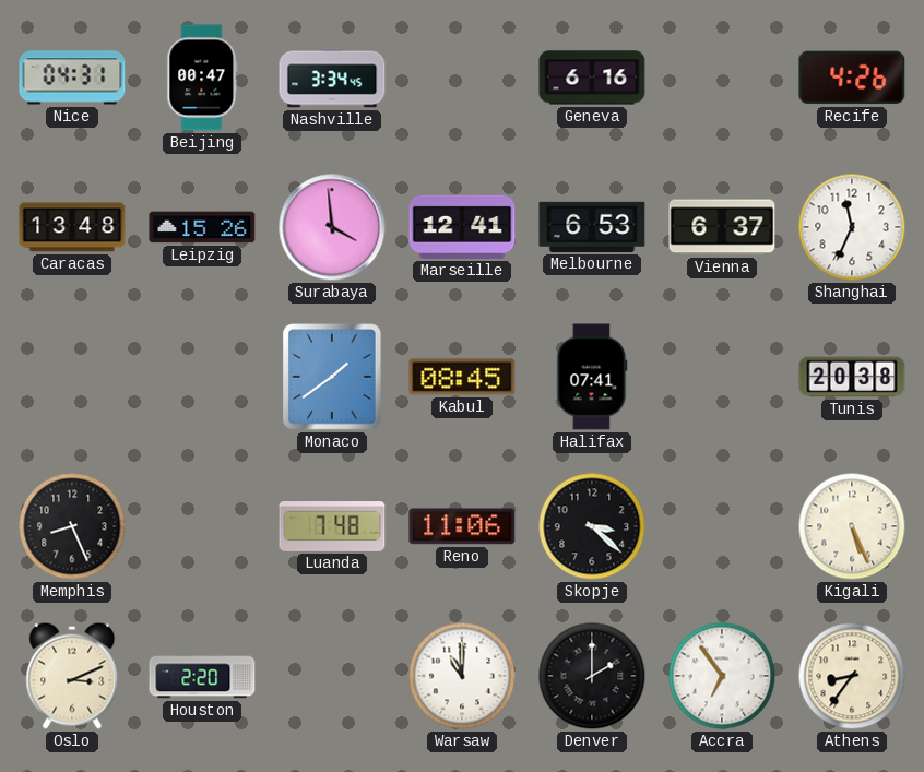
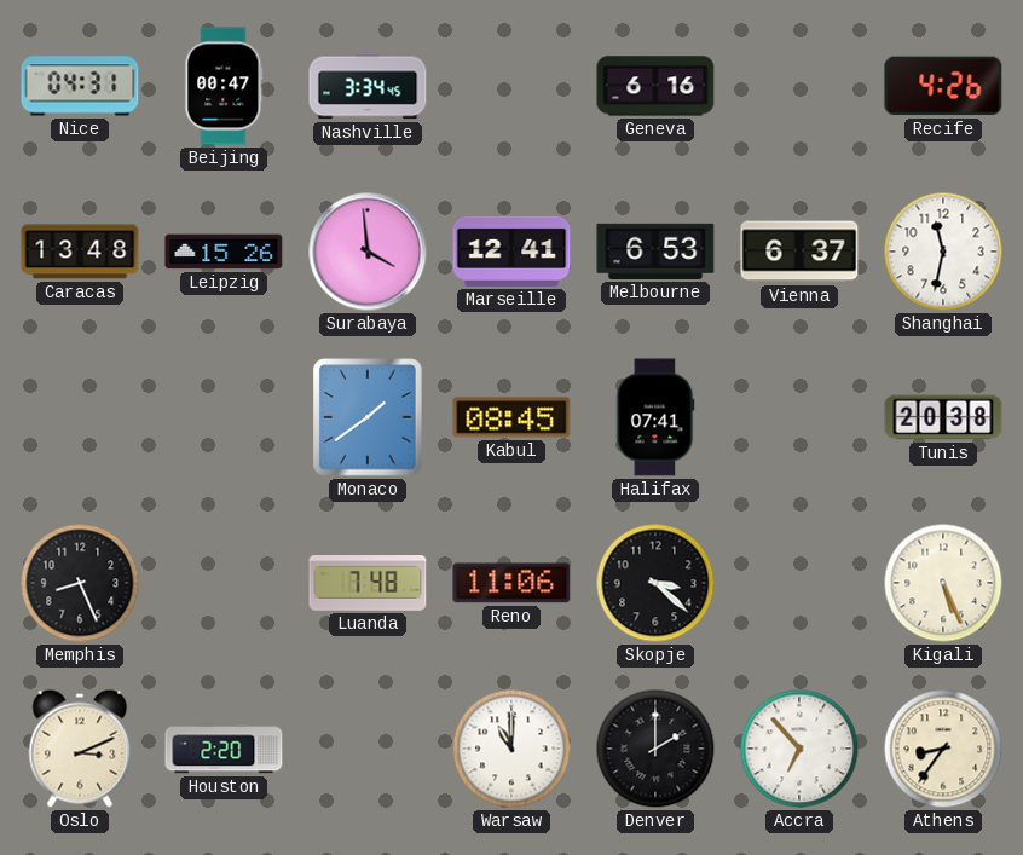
Shanghai: 11:34 -> 11:32
Accra: 6:54 -> 6:53
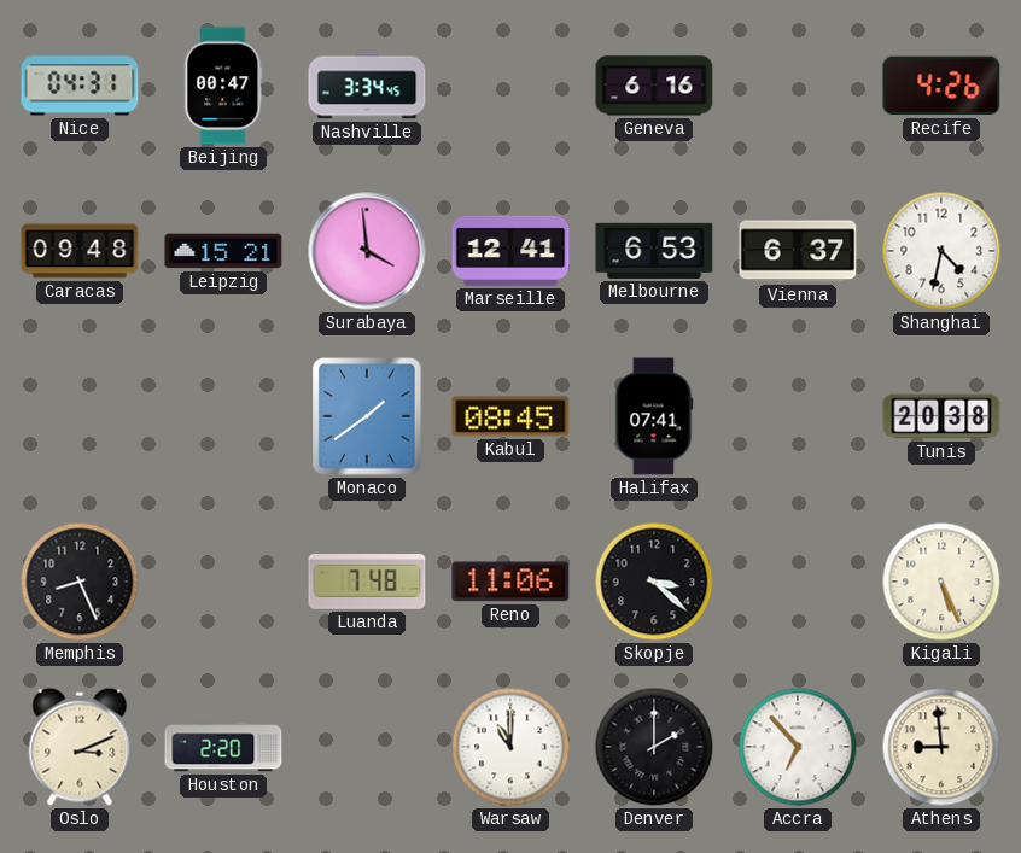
Caracas: 13:48 -> 09:48
Leipzig: 15:26 -> 15:21
Shanghai: 11:32 -> 4:32
Athens: 8:36 -> 8:59
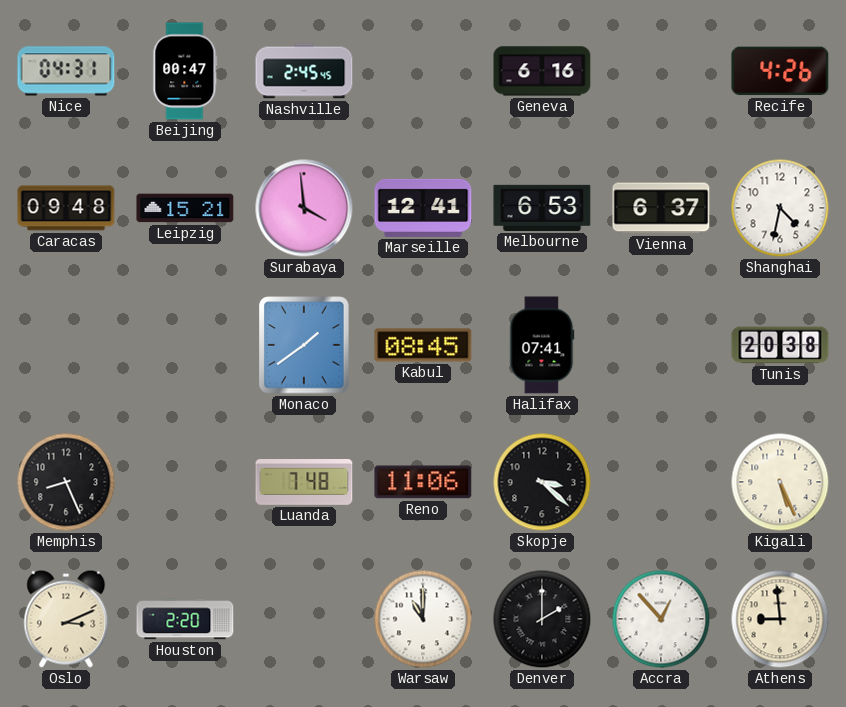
Nashville: 3:34 -> 2:45
Accra: 6:53 -> 12:53
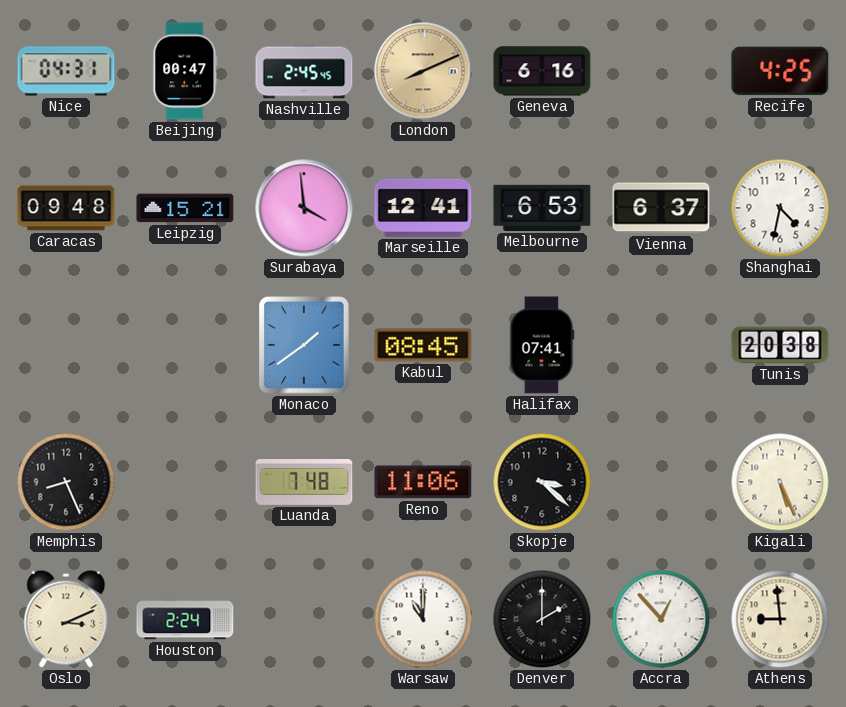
London: none -> 8:11
Recife: 4:26 -> 4:25
Houston: 2:20 -> 2:24
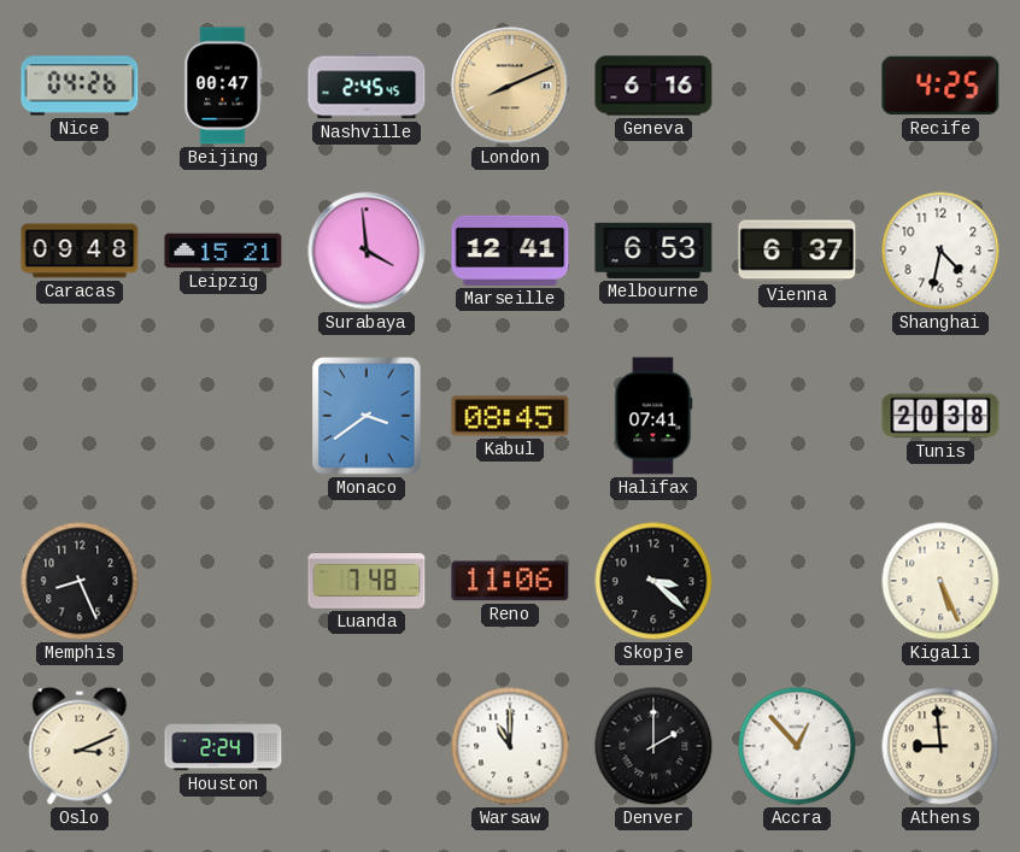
Nice: 04:31 -> 04:26
Monaco: 1:39 -> 3:39
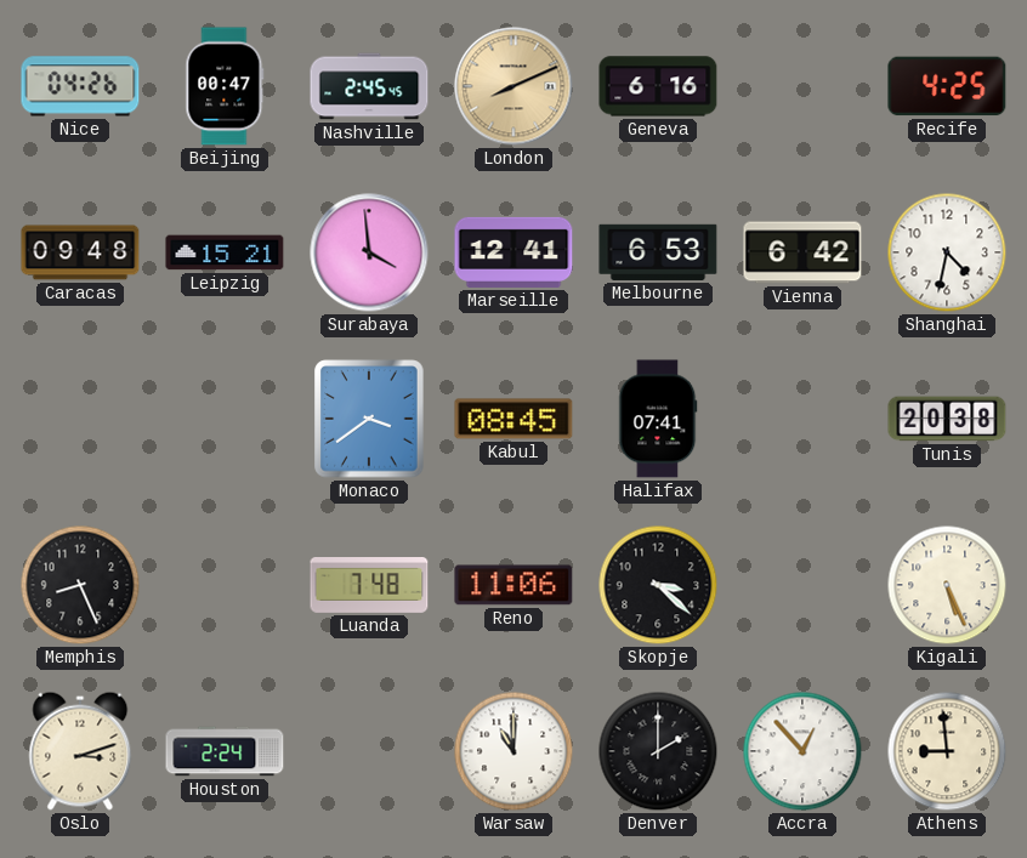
Vienna: 6:37 -> 6:42
Oslo: 3:11 -> 3:12
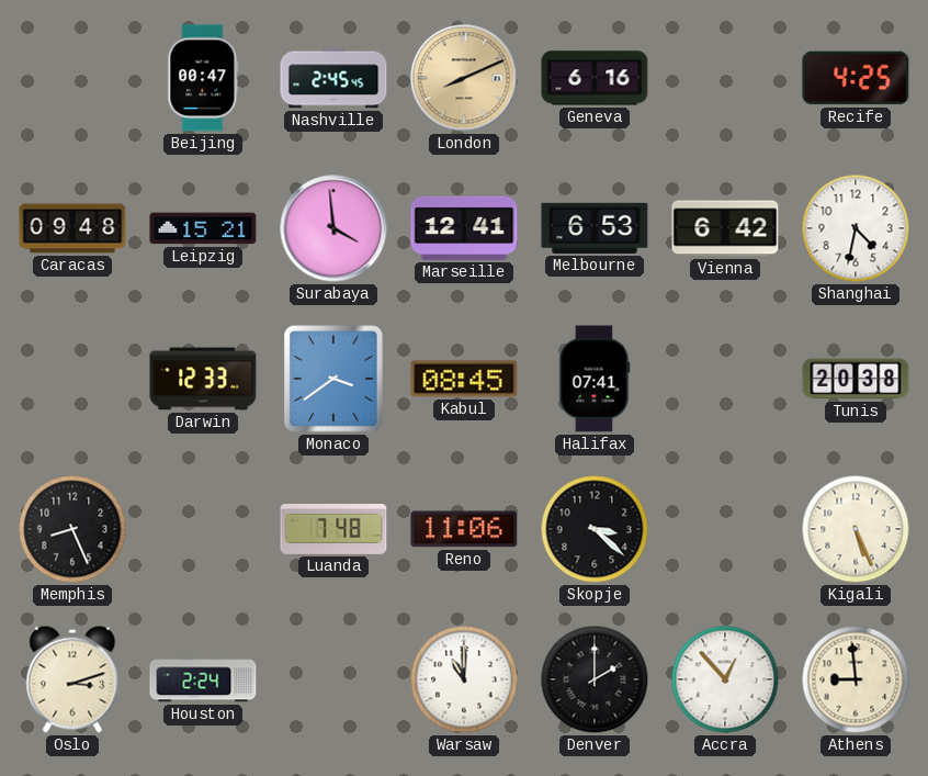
Nice: 04:26 -> none
Darwin: none -> 12:33
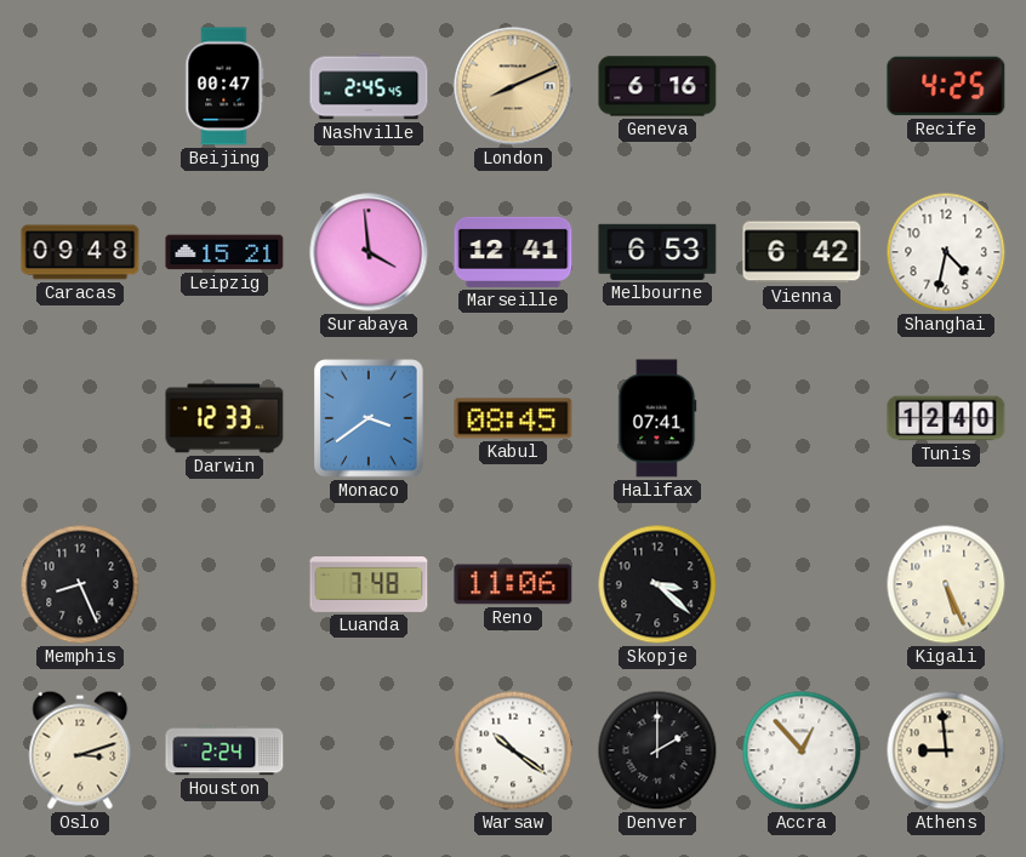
Tunis: 20:38 -> 12:40
Warsaw: 11:00 -> 10:21
